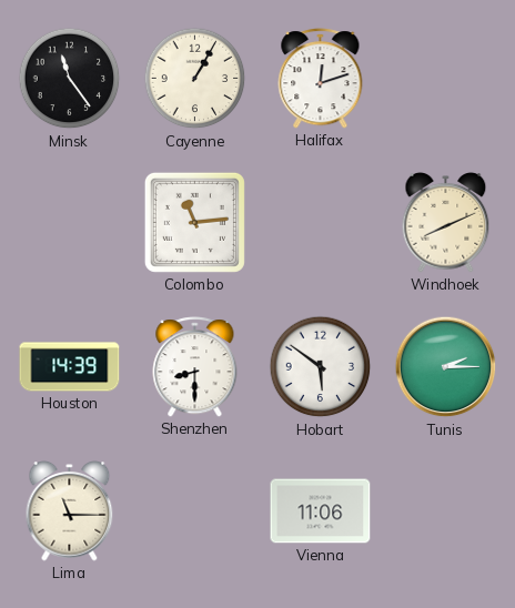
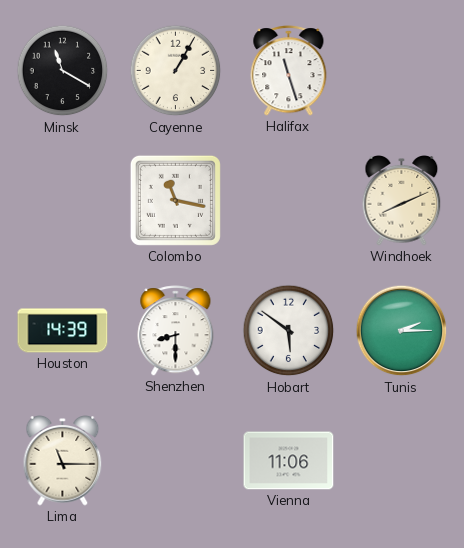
Minsk: 11:24 -> 11:20
Halifax: 12:12 -> 11:27
Colombo: 11:14 -> 11:17
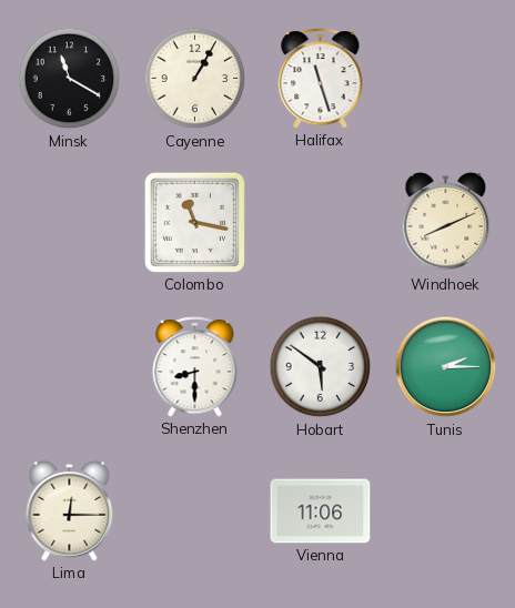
Houston: 14:39 -> none
Lima: 11:15 -> 12:15
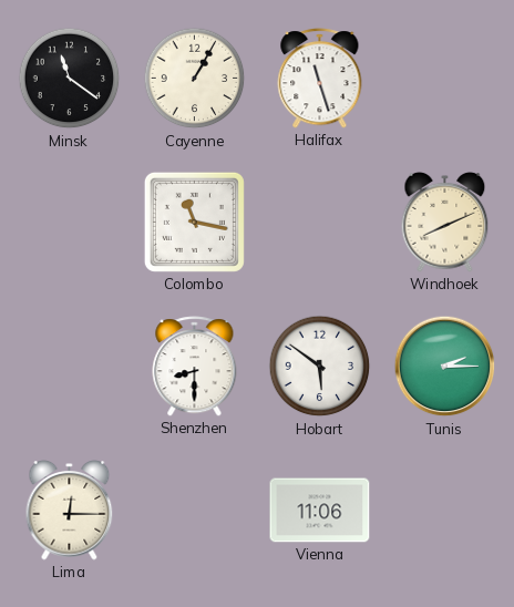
Minsk: 11:20 -> 11:21
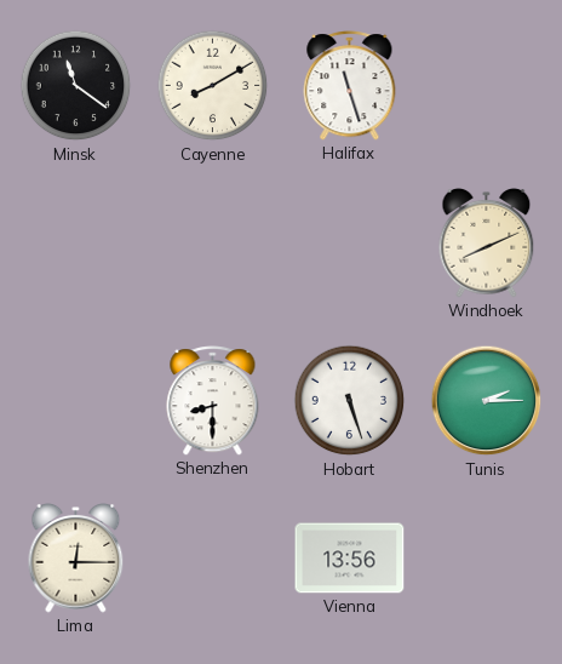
Cayenne: 1:05 -> 8:10
Colombo: 11:17 -> none
Hobart: 5:51 -> 5:27
Vienna: 11:06 -> 13:56
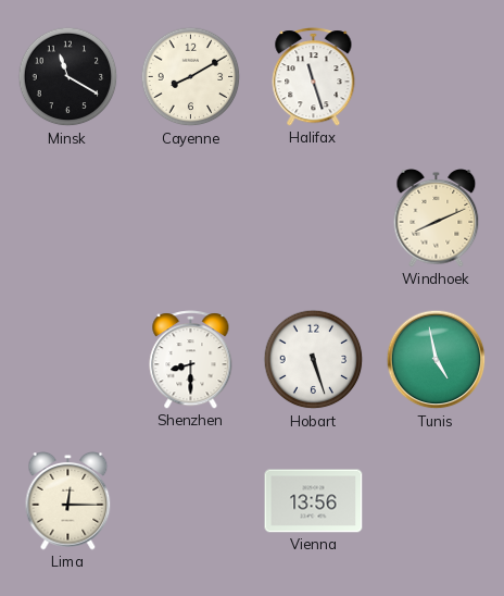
Minsk: 11:21 -> 11:20
Tunis: 2:15 -> 4:58
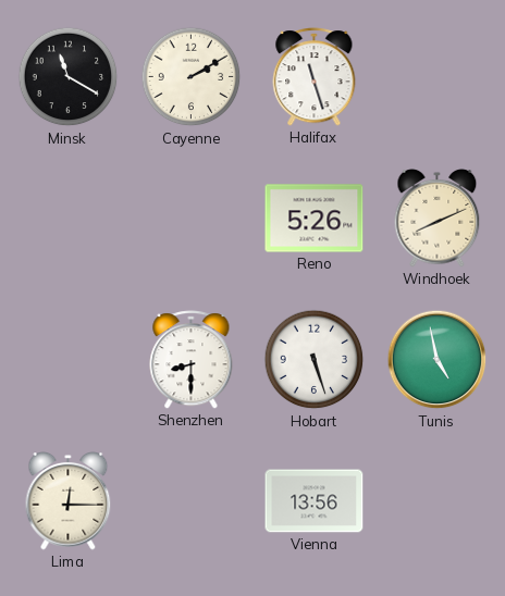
Cayenne: 8:10 -> 2:10
Reno: none -> 5:26
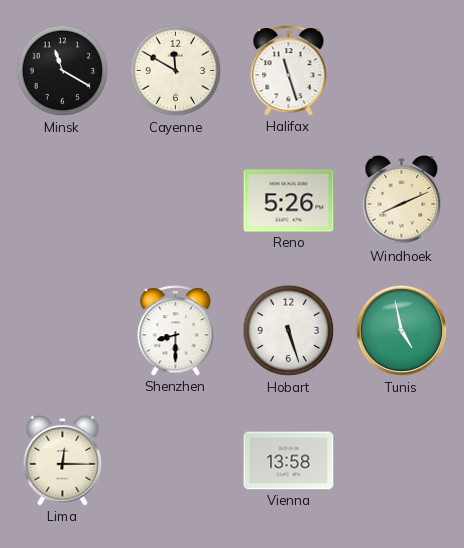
Cayenne: 2:10 -> 11:50
Vienna: 13:56 -> 13:58
